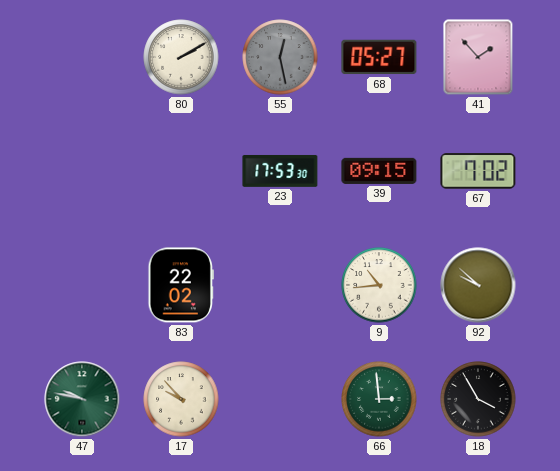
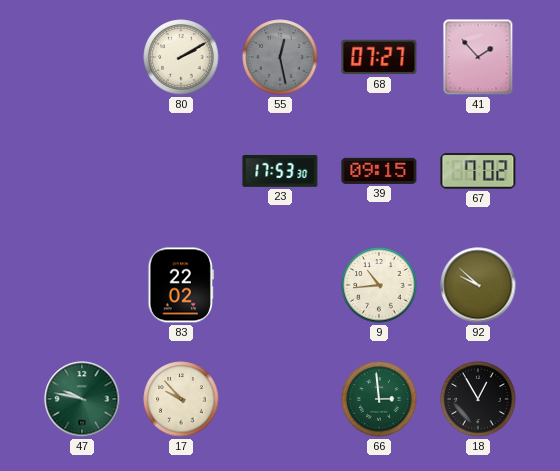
68: 05:27 -> 07:27
18: 3:55 -> 12:55
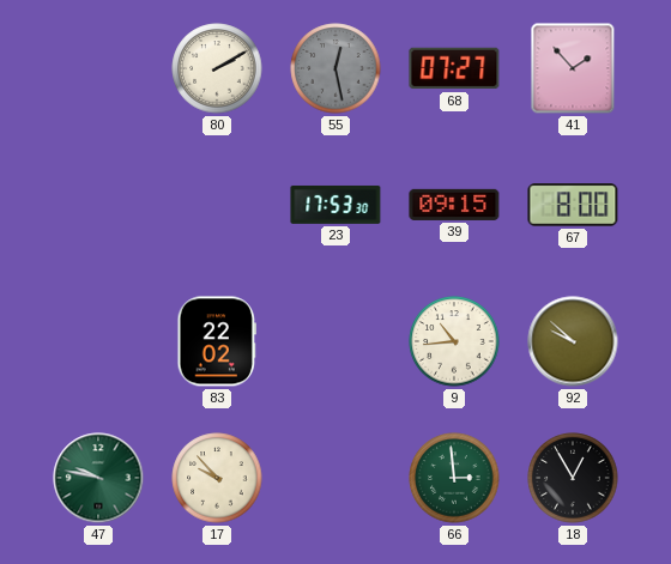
67: 7:02 -> 8:00
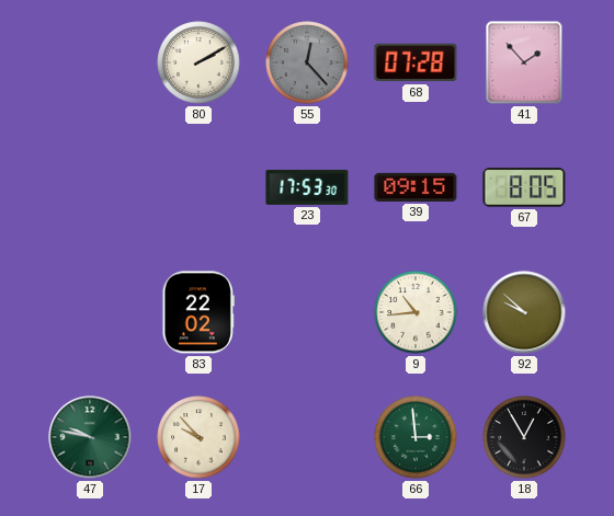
55: 12:28 -> 12:23
68: 07:27 -> 07:28
67: 8:00 -> 8:05
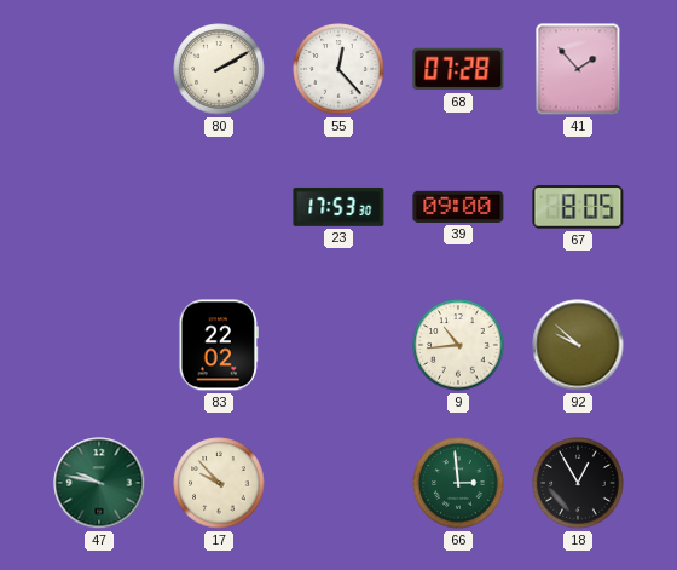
55 dial: grey -> white
39: 09:15 -> 09:00
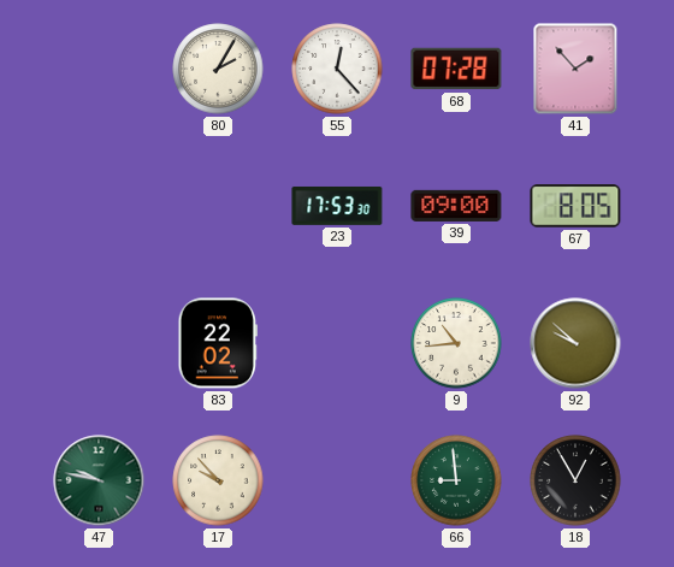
80: 2:10 -> 2:05
66: 2:59 -> 8:59
